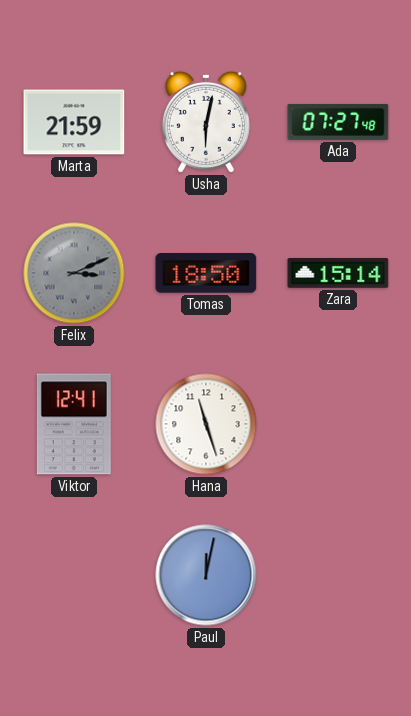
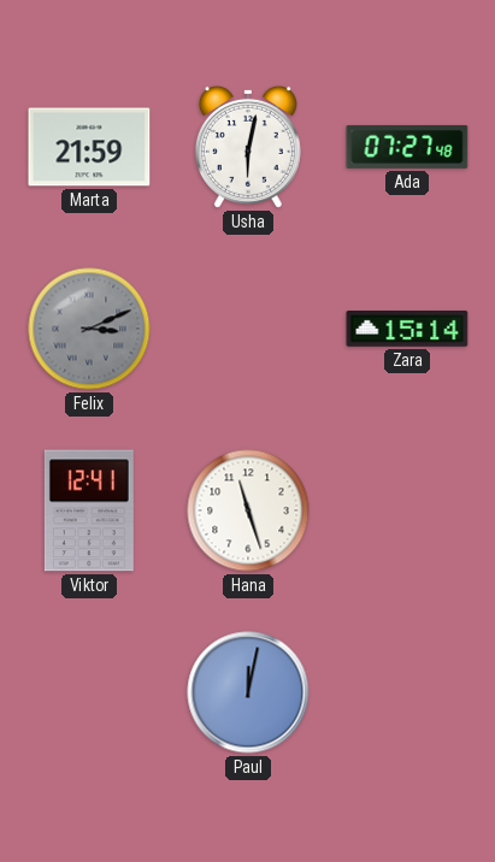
Tomas: 18:50 -> none
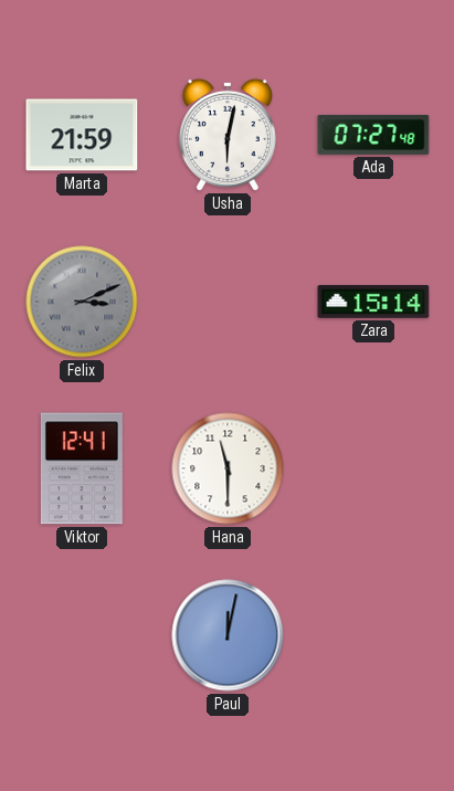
Hana: 11:27 -> 11:30
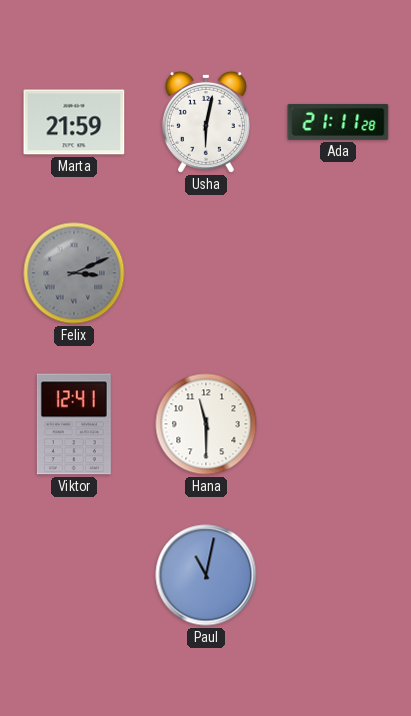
Ada: 07:27 -> 21:11
Zara: 15:14 -> none
Paul: 12:02 -> 11:02
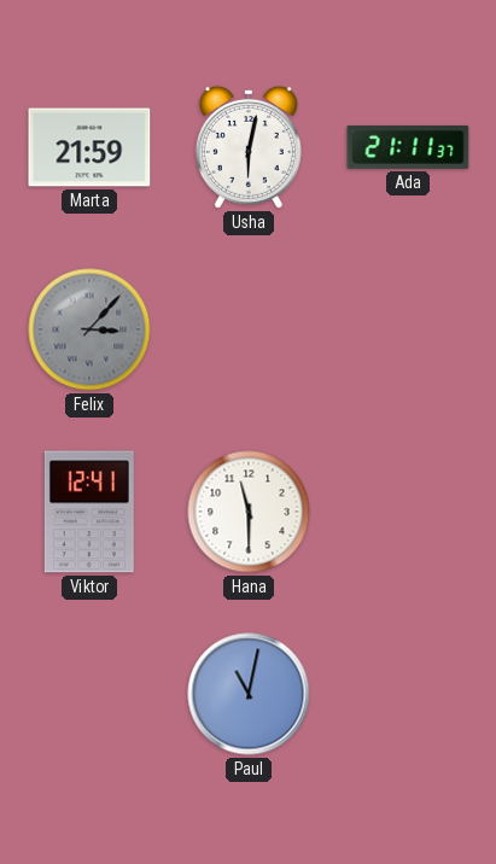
Ada: 21:11:28 -> 21:11:37
Felix: 3:11 -> 3:07
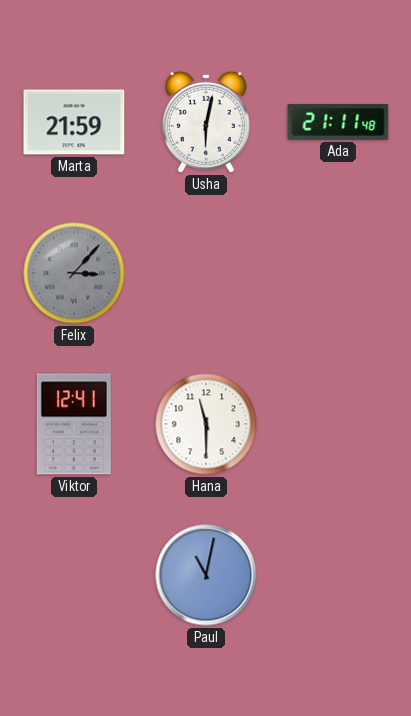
Ada: 21:11:37 -> 21:11:48
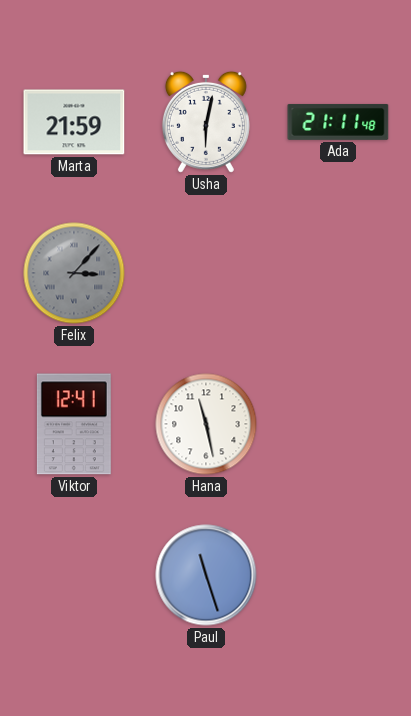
Hana: 11:30 -> 11:28
Paul: 11:02 -> 11:27
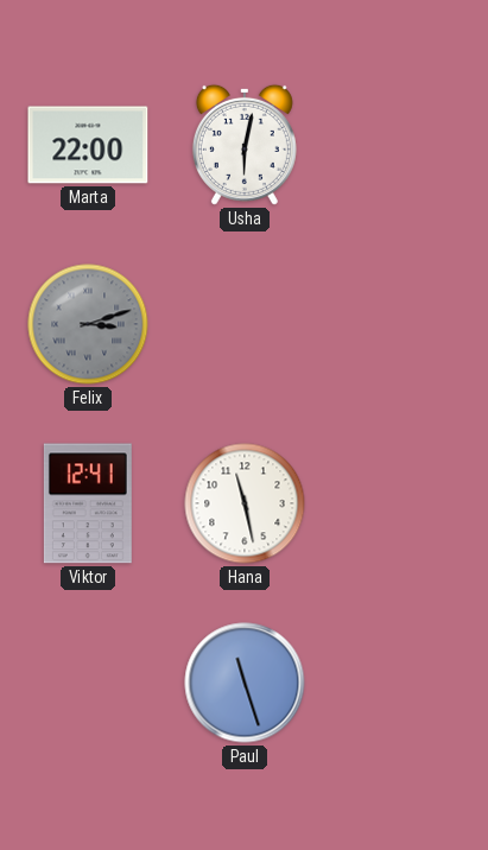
Marta: 21:59 -> 22:00
Ada: 21:11 -> none
Felix: 3:07 -> 3:12
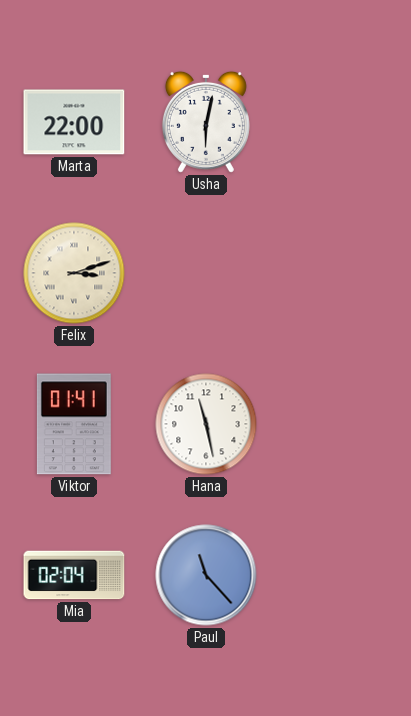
Felix dial: grey -> cream
Viktor: 12:41 -> 01:41
Mia: none -> 02:04
Paul: 11:27 -> 11:23
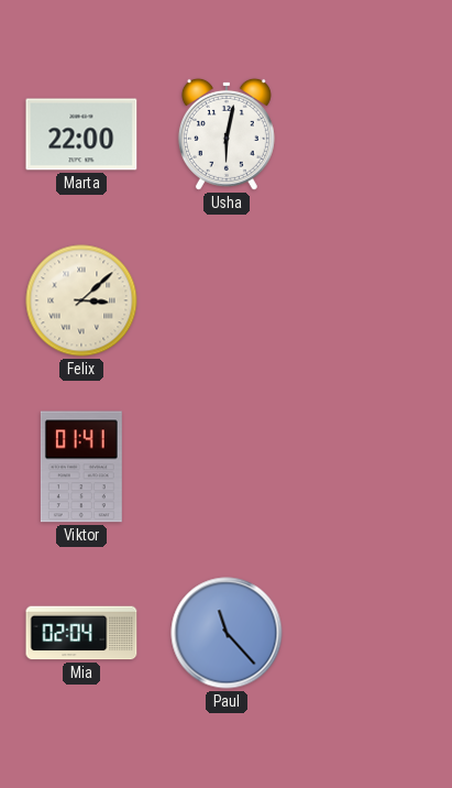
Felix: 3:12 -> 3:08
Hana: 11:28 -> none
